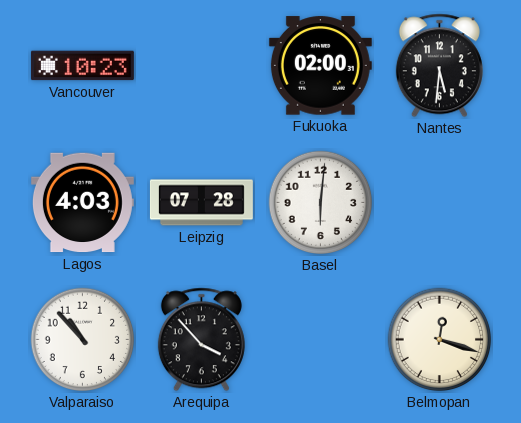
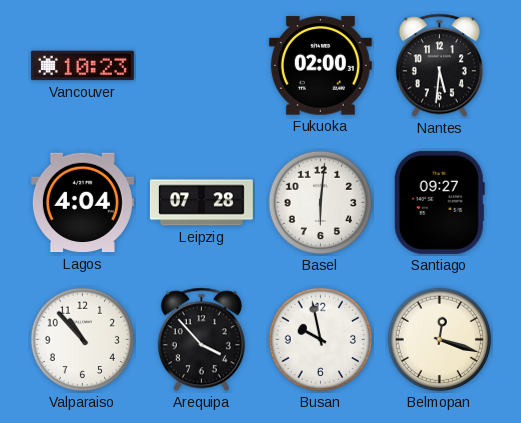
Lagos: 4:03 -> 4:04
Santiago: none -> 09:27
Busan: none -> 9:58
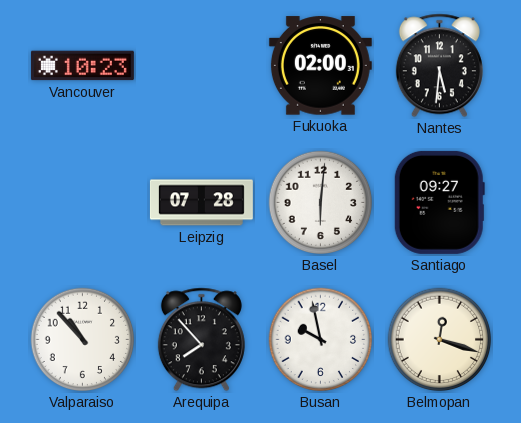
Lagos: 4:04 -> none
Arequipa: 3:53 -> 7:53
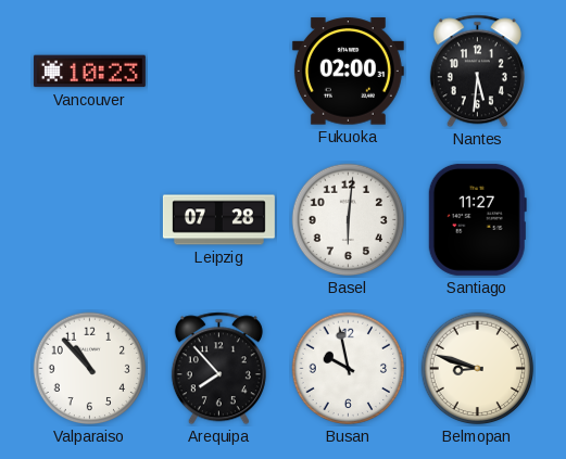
Santiago: 09:27 -> 11:27
Belmopan: 12:18 -> 8:48
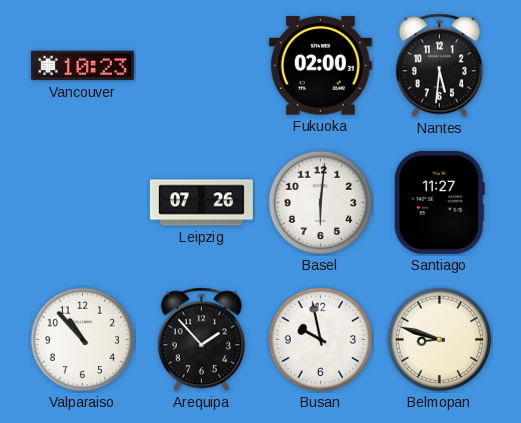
Leipzig: 07:28 -> 07:26
Arequipa: 7:53 -> 1:53
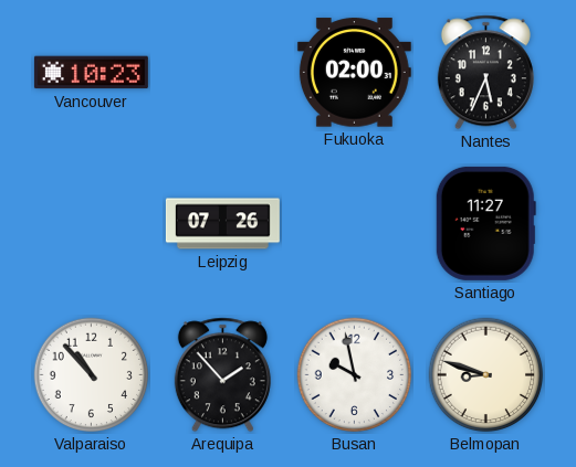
Nantes: 5:31 -> 5:34
Basel: 6:01 -> none
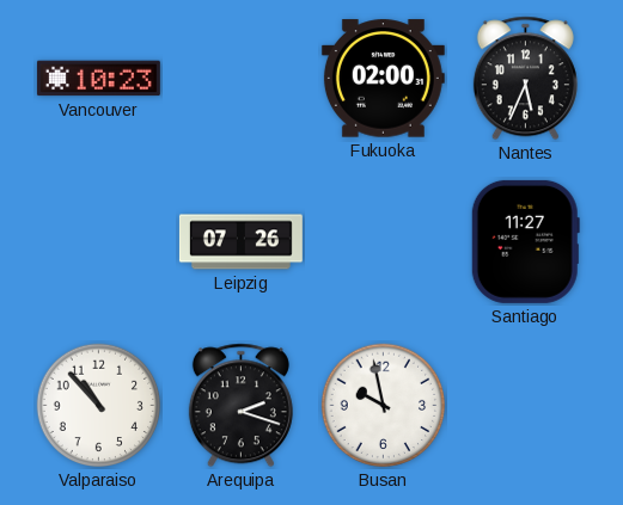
Arequipa: 1:53 -> 2:18
Belmopan: 8:48 -> none
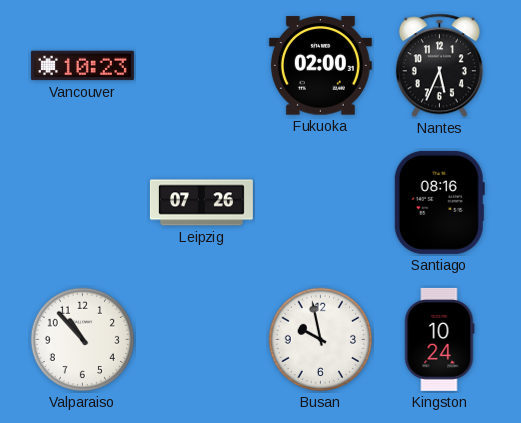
Santiago: 11:27 -> 08:16
Arequipa: 2:18 -> none
Kingston: none -> 10:24
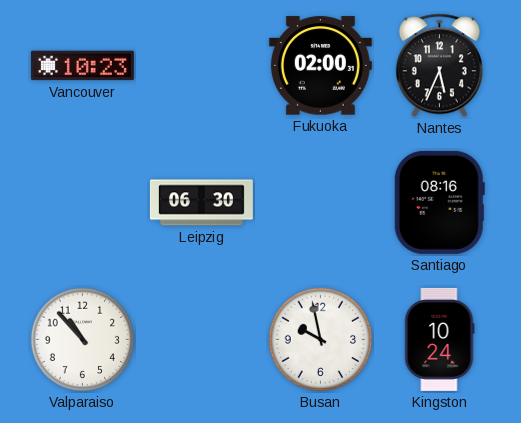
Leipzig: 07:26 -> 06:30
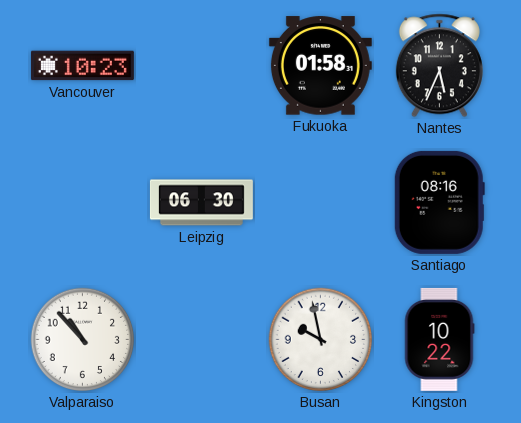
Fukuoka: 02:00 -> 01:58
Kingston: 10:24 -> 10:22
